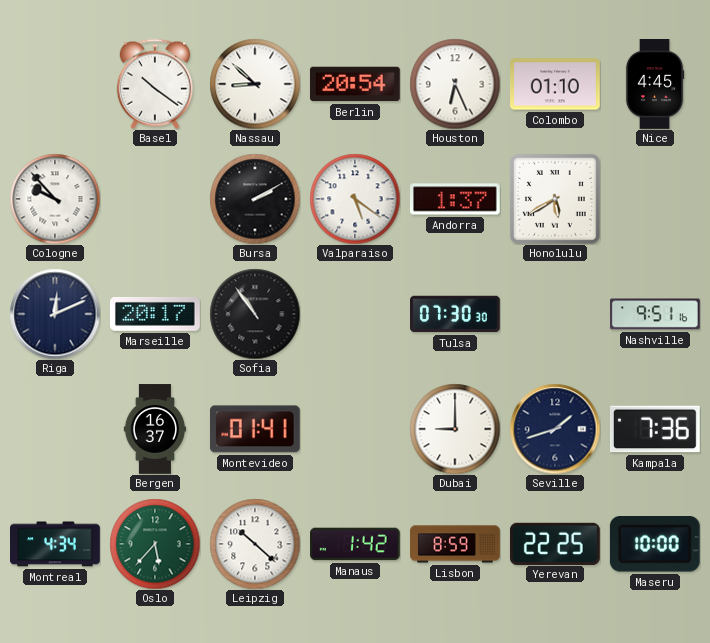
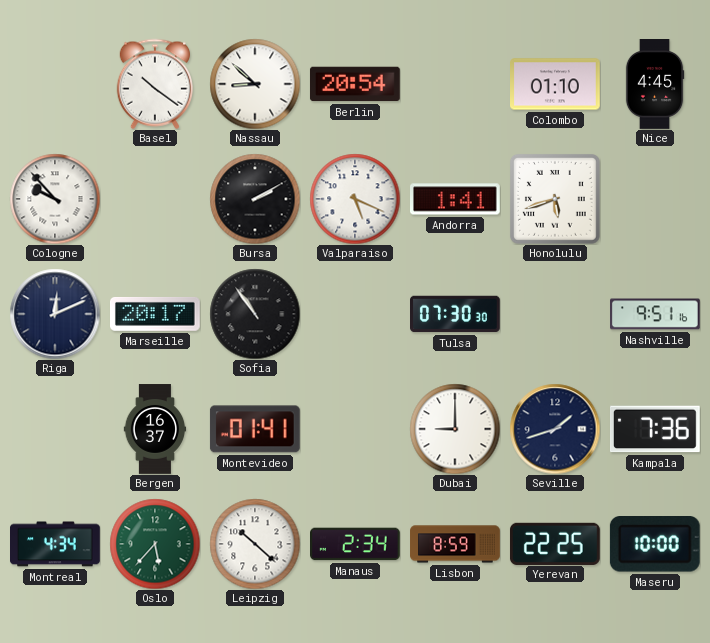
Houston: 6:26 -> none
Valparaiso: 5:21 -> 5:19
Andorra: 1:37 -> 1:41
Honolulu: 5:40 -> 5:42
Manaus: 1:42 -> 2:34
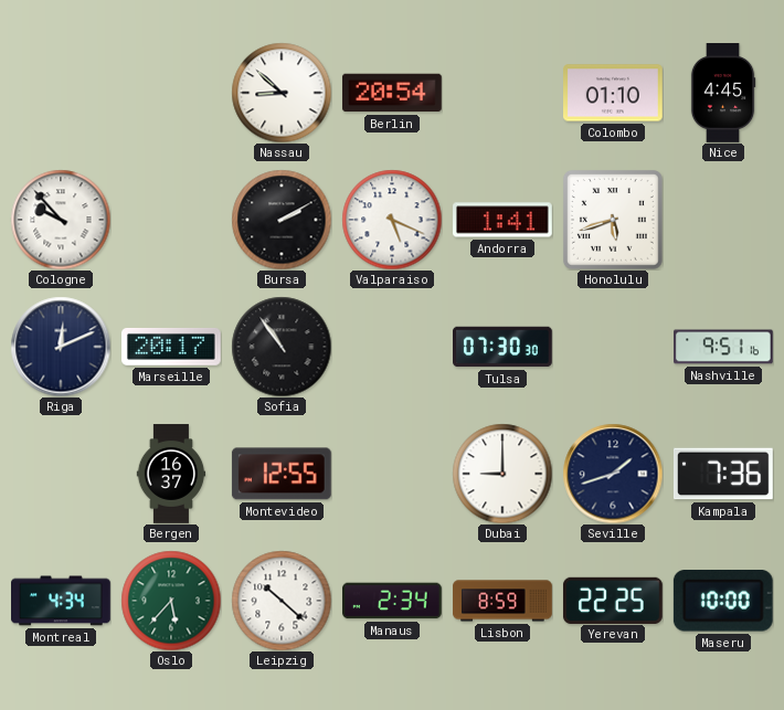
Basel: 10:21 -> none
Montevideo: 01:41 -> 12:55
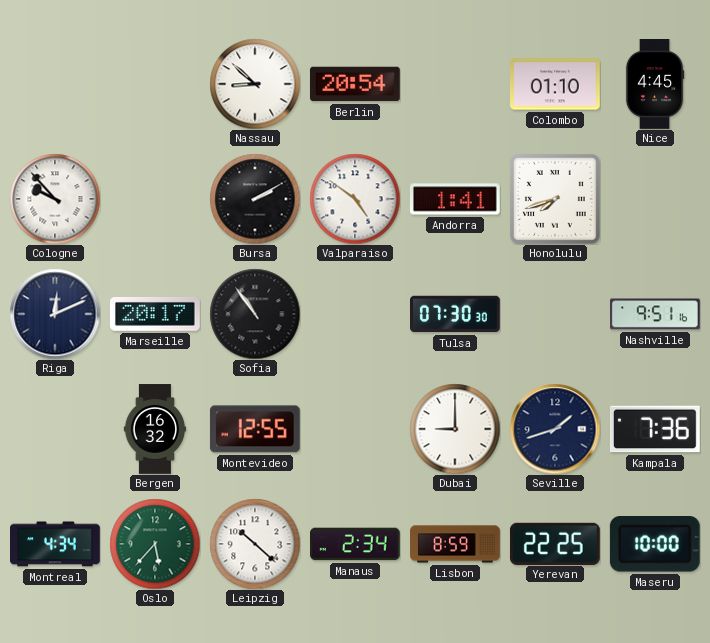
Valparaiso: 5:19 -> 4:51
Honolulu: 5:42 -> 7:42
Bergen: 16:37 -> 16:32
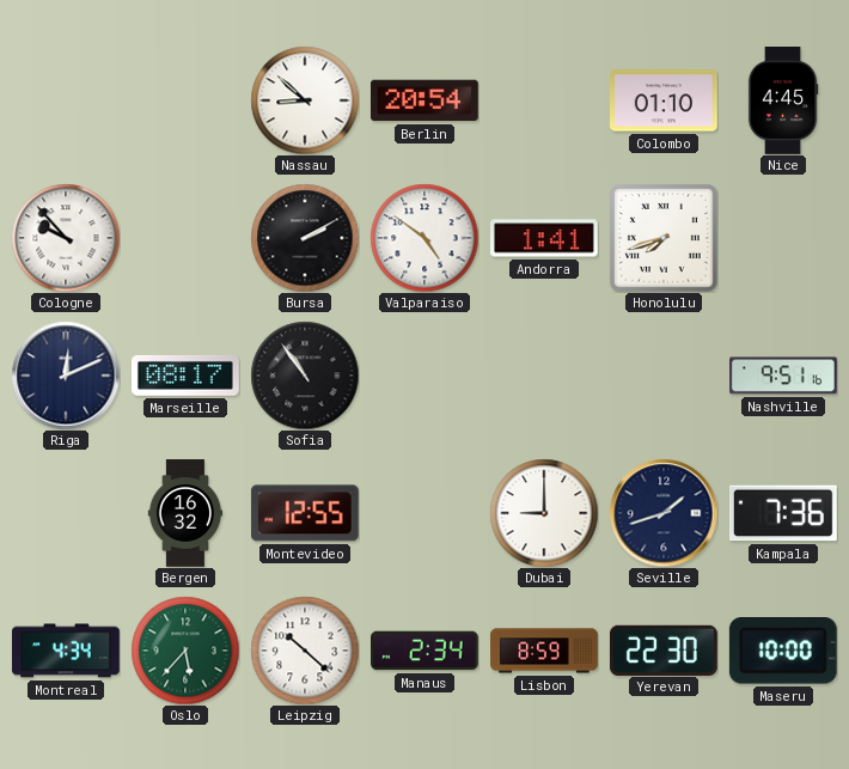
Marseille: 20:17 -> 08:17
Tulsa: 07:30 -> none
Yerevan: 22:25 -> 22:30
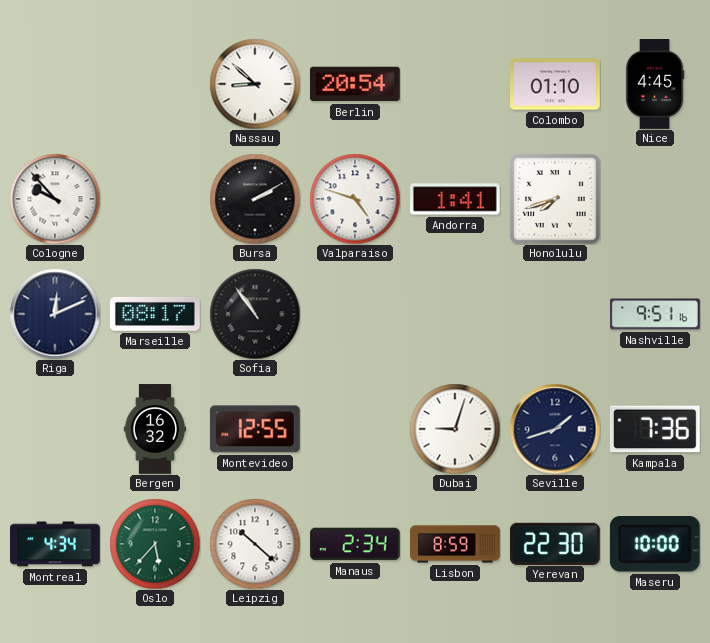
Valparaiso: 4:51 -> 4:48
Dubai: 9:00 -> 9:03
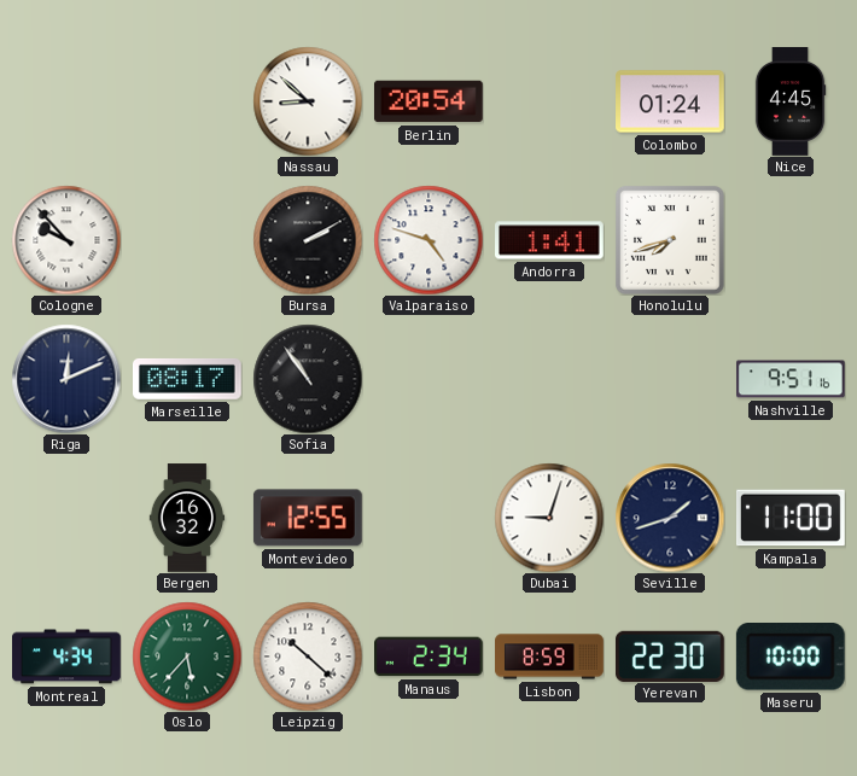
Colombo: 01:10 -> 01:24
Kampala: 7:36 -> 11:00
